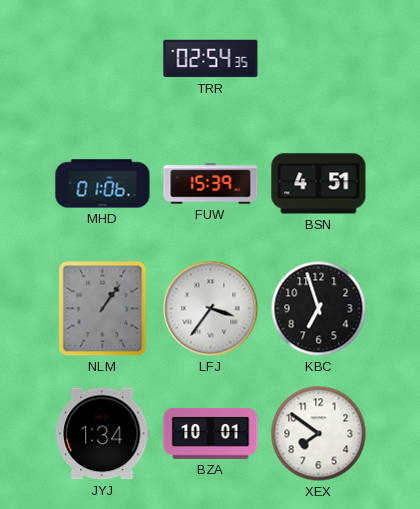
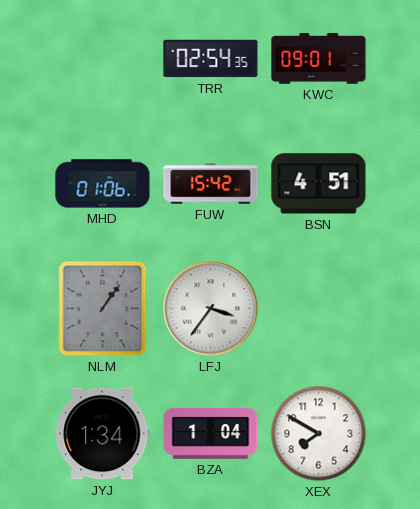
KWC: none -> 09:01
FUW: 15:39 -> 15:42
KBC: 6:57 -> none
BZA: 10:01 -> 1:04
XEX: 7:51 -> 7:50
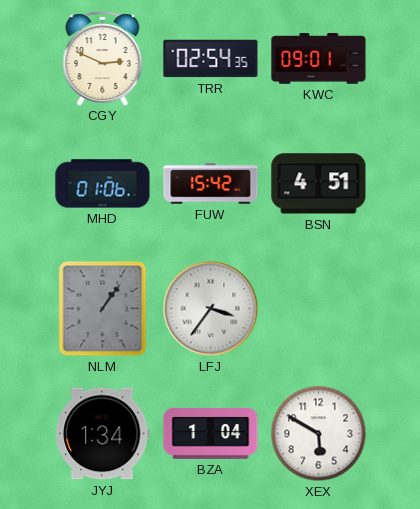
CGY: none -> 2:49
XEX: 7:50 -> 5:50
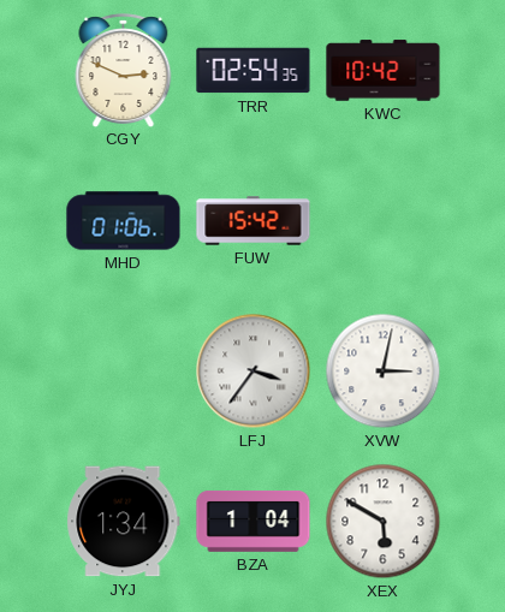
KWC: 09:01 -> 10:42
BSN: 4:51 -> none
NLM: 1:06 -> none
XVW: none -> 3:02
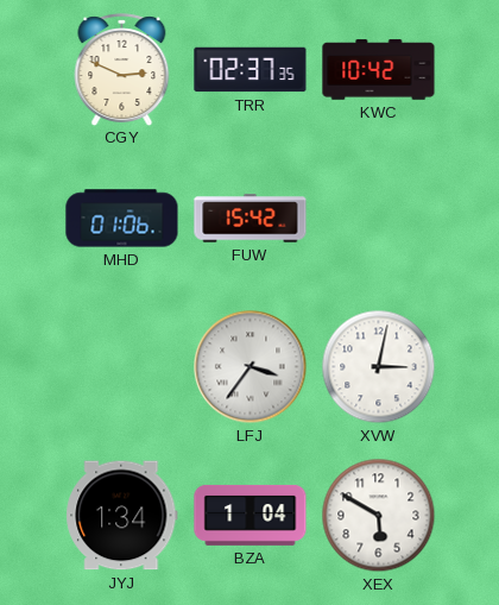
TRR: 02:54 -> 02:37
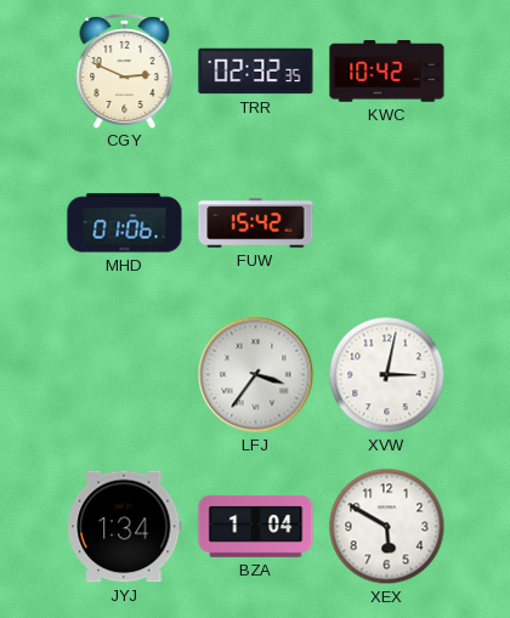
TRR: 02:37 -> 02:32
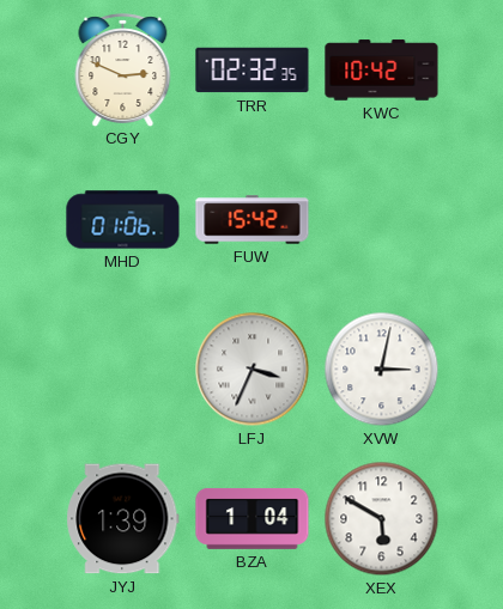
LFJ: 3:36 -> 3:34
JYJ: 1:34 -> 1:39
